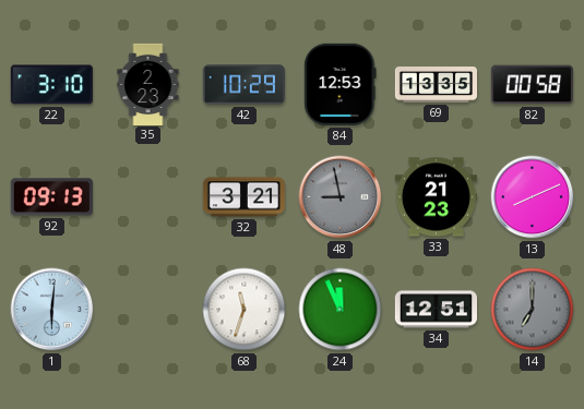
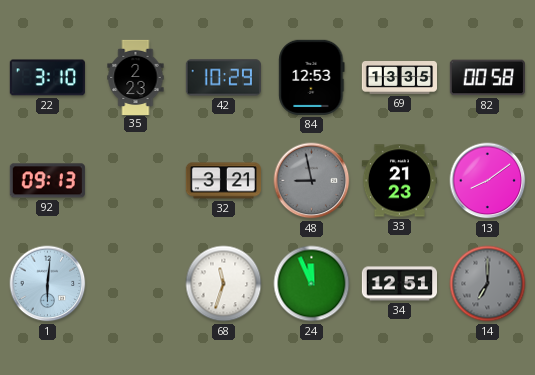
13: 8:11 -> 8:09
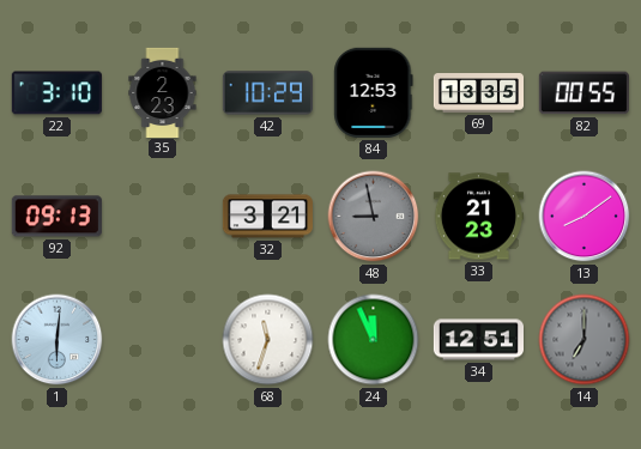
82: 00:58 -> 00:55
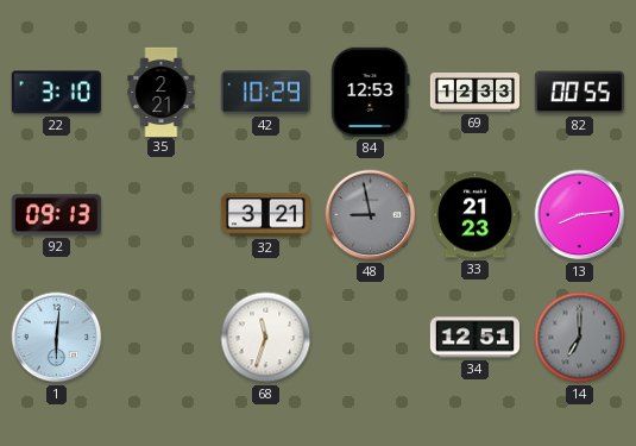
35: 2:23 -> 2:21
69: 13:35 -> 12:33
13: 8:09 -> 8:14
24: 11:56 -> none
